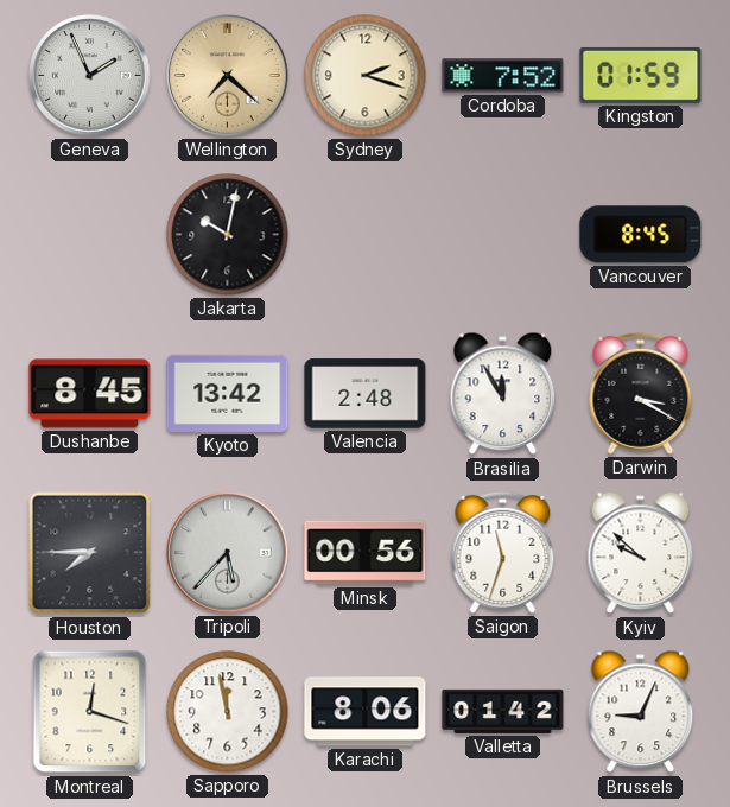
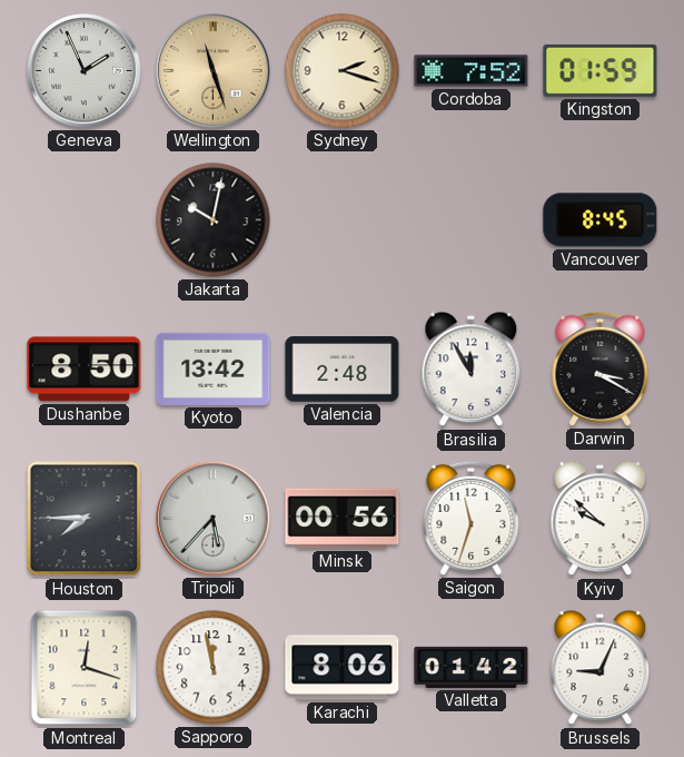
Wellington: 7:22 -> 11:27
Dushanbe: 8:45 -> 8:50
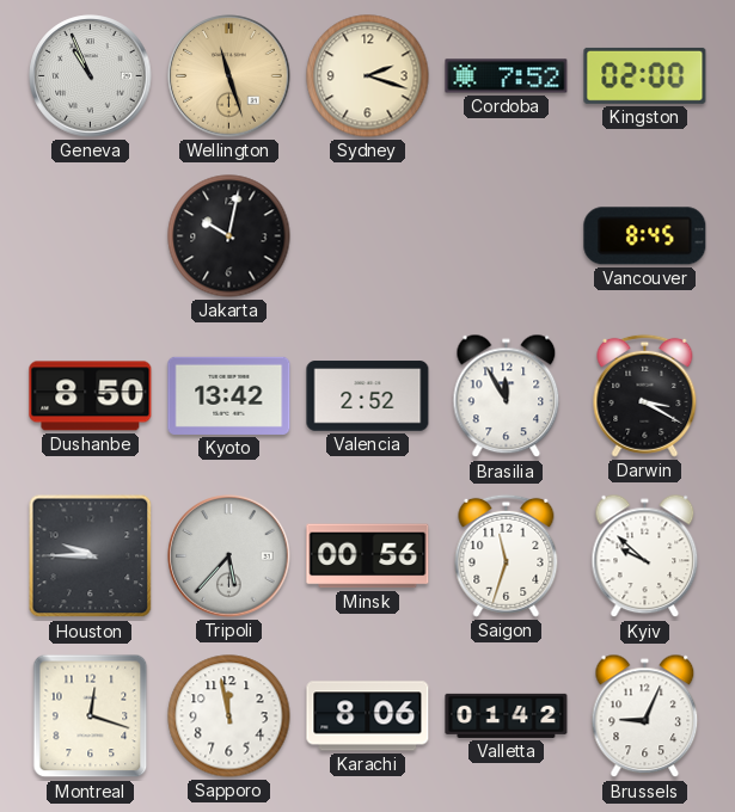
Geneva: 1:56 -> 10:56
Kingston: 01:59 -> 02:00
Valencia: 2:48 -> 2:52
Houston: 7:45 -> 9:45
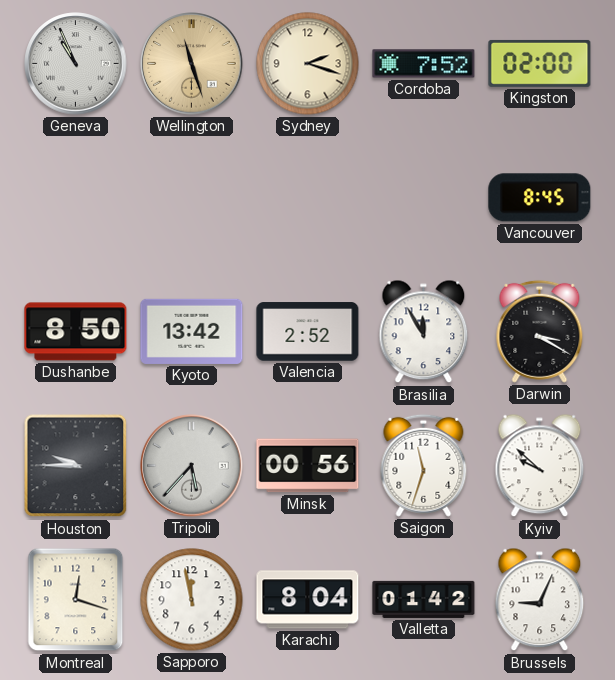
Jakarta: 10:02 -> none
Karachi: 8:06 -> 8:04
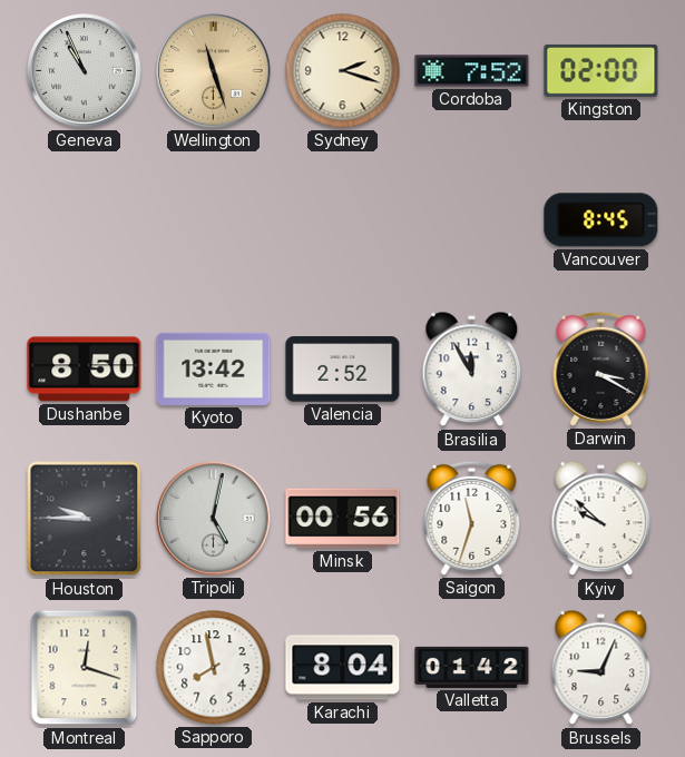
Tripoli: 5:37 -> 5:02
Sapporo: 11:58 -> 7:58
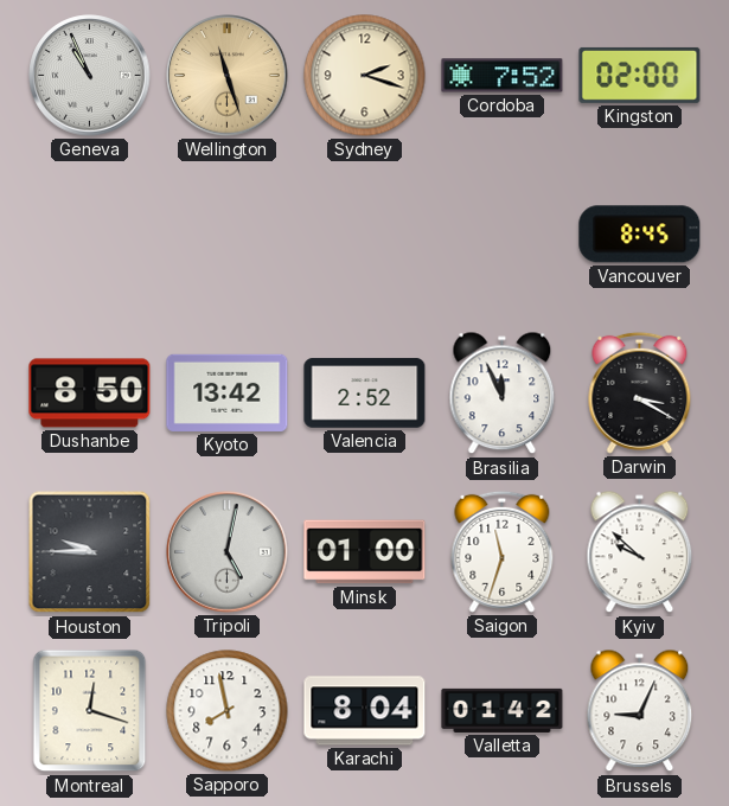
Brasilia: 11:55 -> 11:56
Minsk: 00:56 -> 01:00
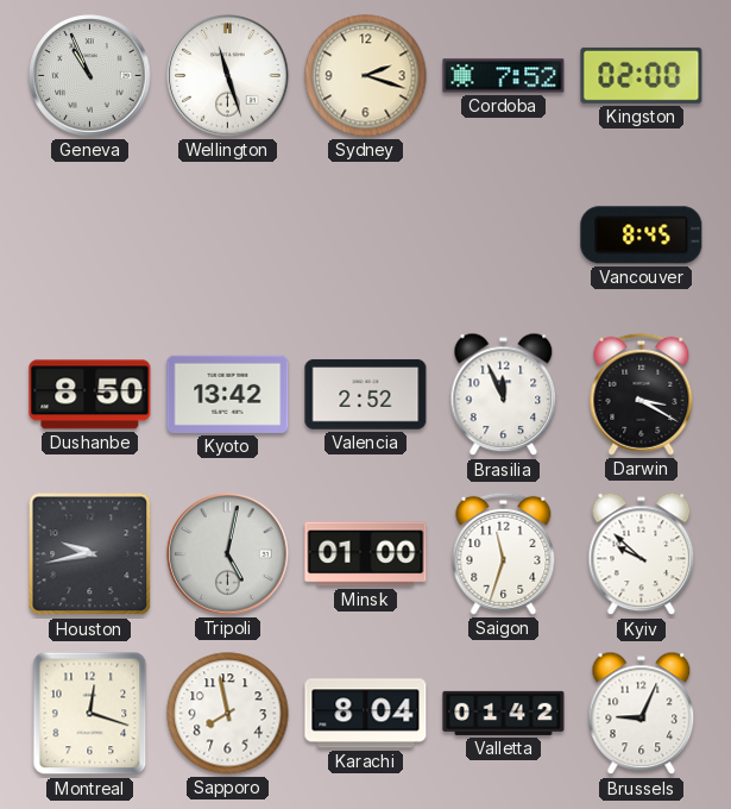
Wellington dial: champagne -> white
Houston: 9:45 -> 9:43
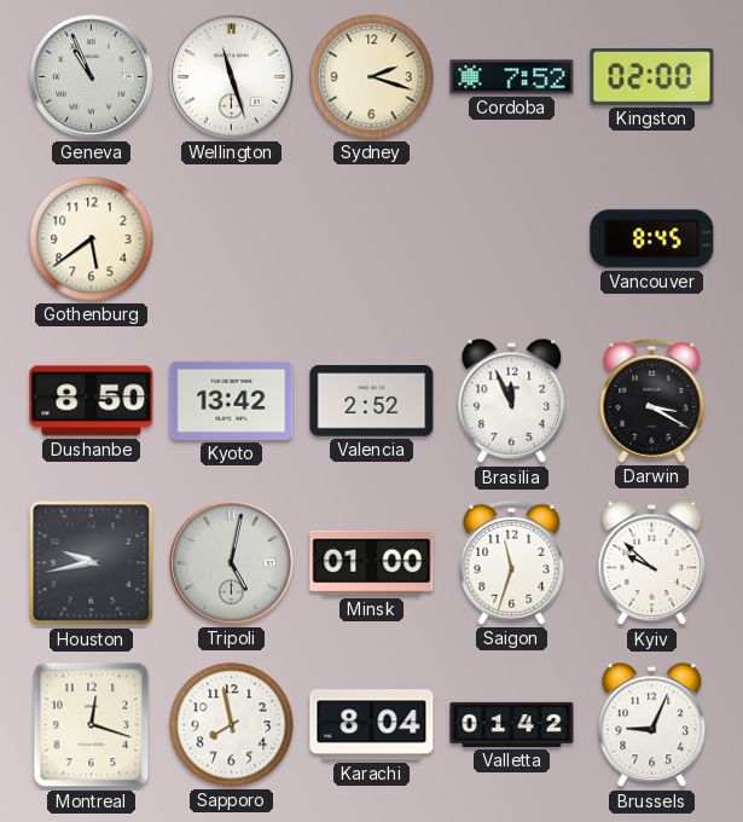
Gothenburg: none -> 5:39
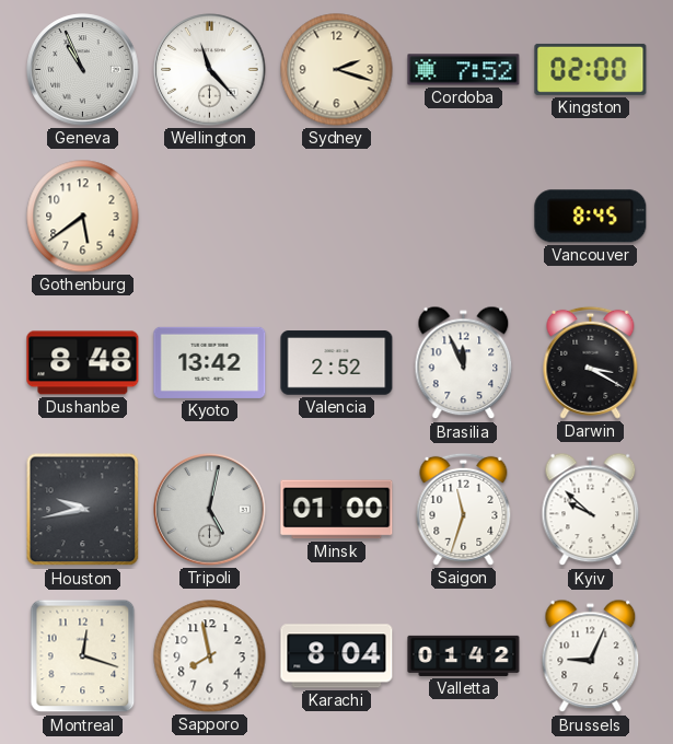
Wellington: 11:27 -> 11:23
Dushanbe: 8:50 -> 8:48
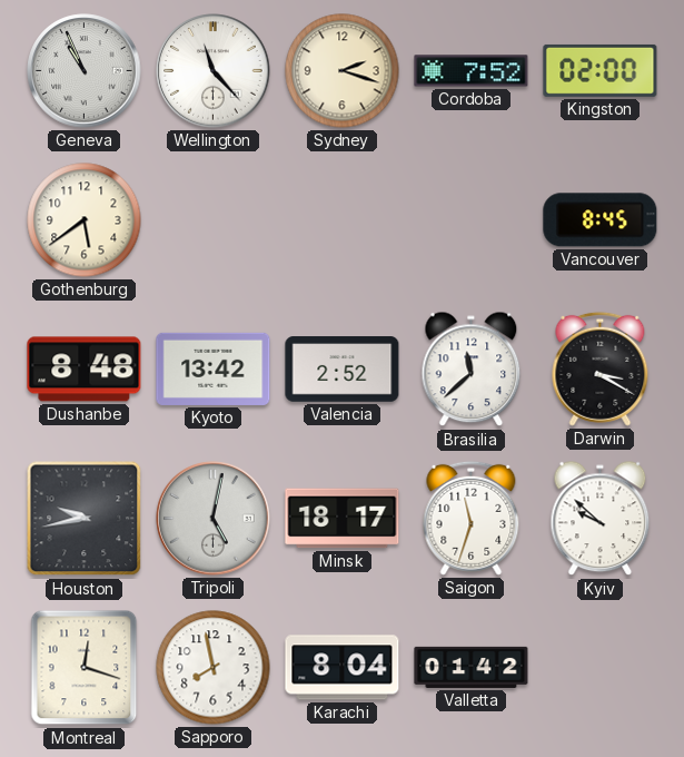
Brasilia: 11:56 -> 11:38
Minsk: 01:00 -> 18:17
Brussels: 9:04 -> none
